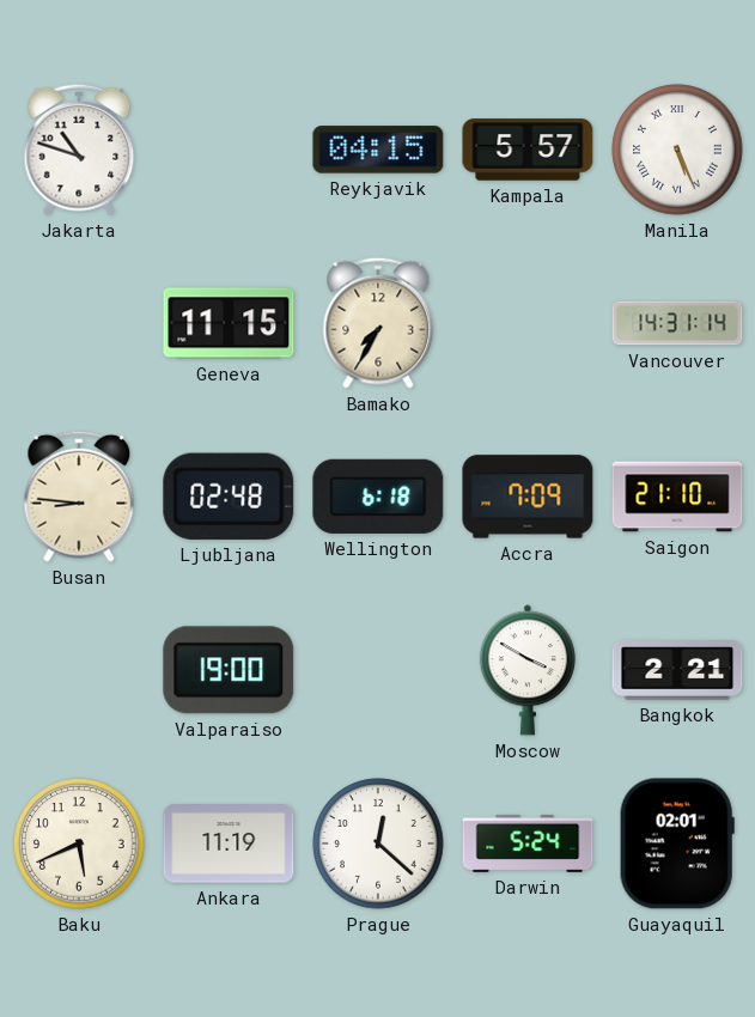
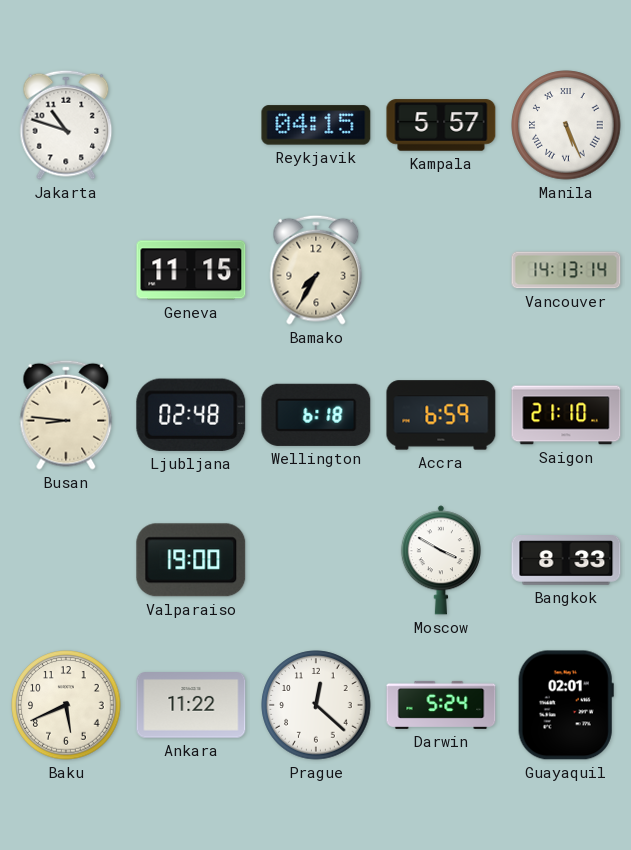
Vancouver: 14:31 -> 14:13
Accra: 7:09 -> 6:59
Bangkok: 2:21 -> 8:33
Ankara: 11:19 -> 11:22
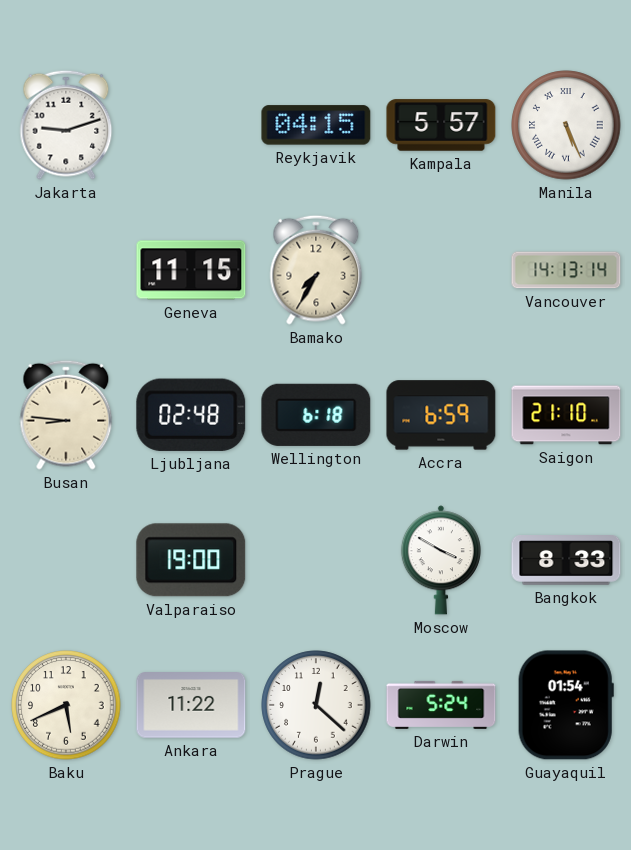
Jakarta: 10:48 -> 9:12
Guayaquil: 02:01 -> 01:54
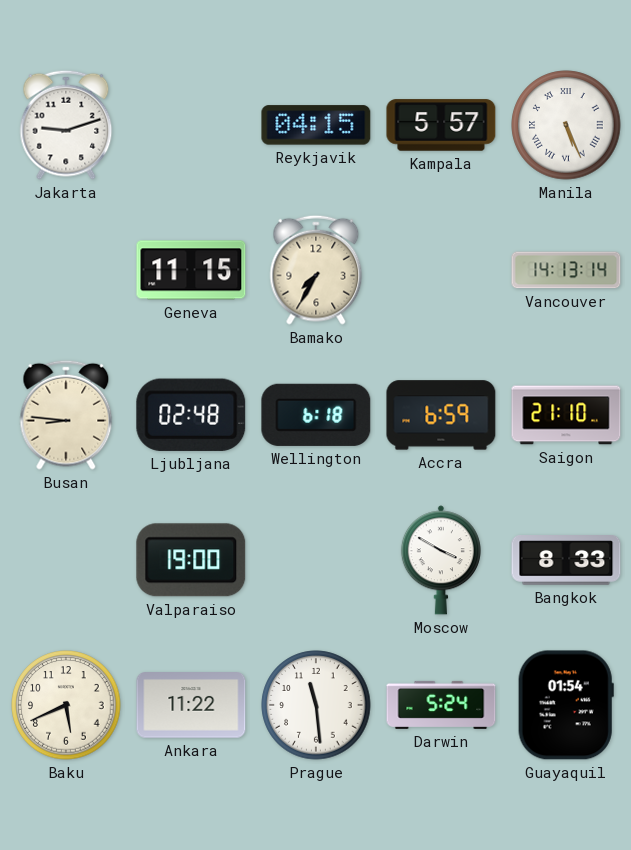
Prague: 12:22 -> 11:29
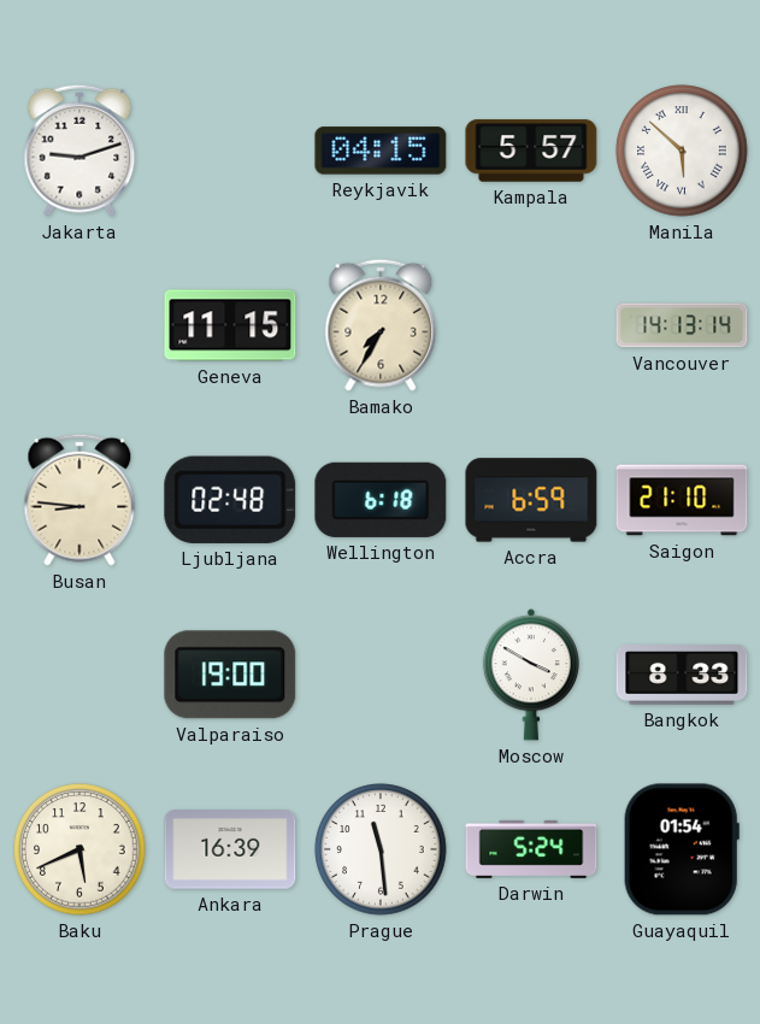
Manila: 5:26 -> 5:52
Ankara: 11:22 -> 16:39
